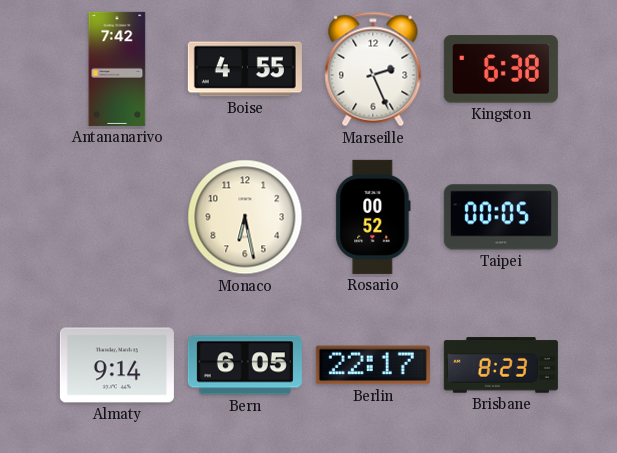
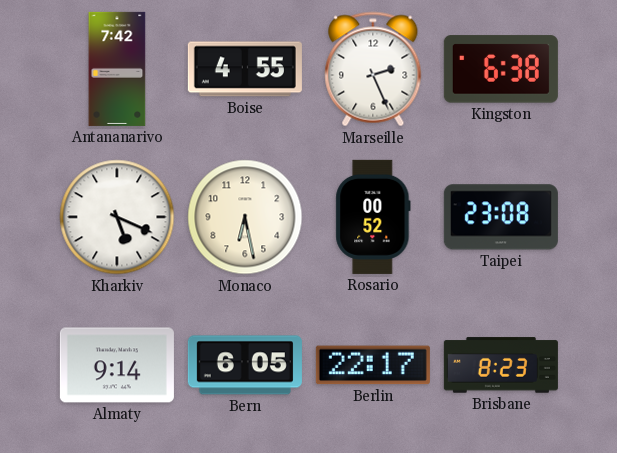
Kharkiv: none -> 5:19
Taipei: 00:05 -> 23:08
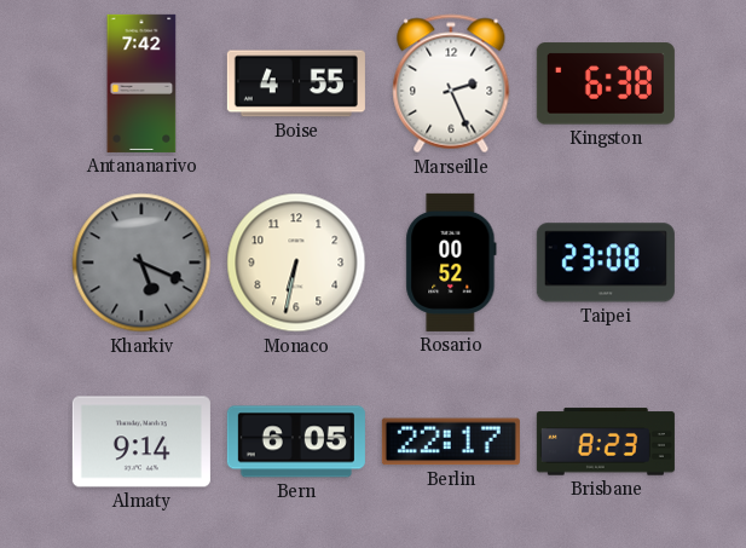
Kharkiv dial: white -> grey
Monaco: 6:28 -> 6:32
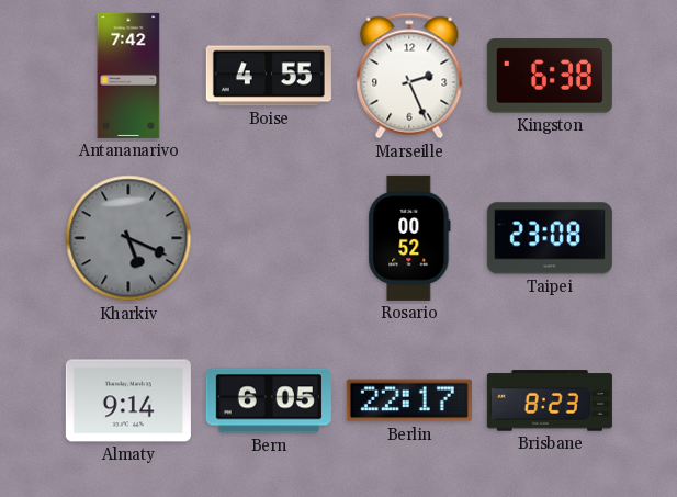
Monaco: 6:32 -> none
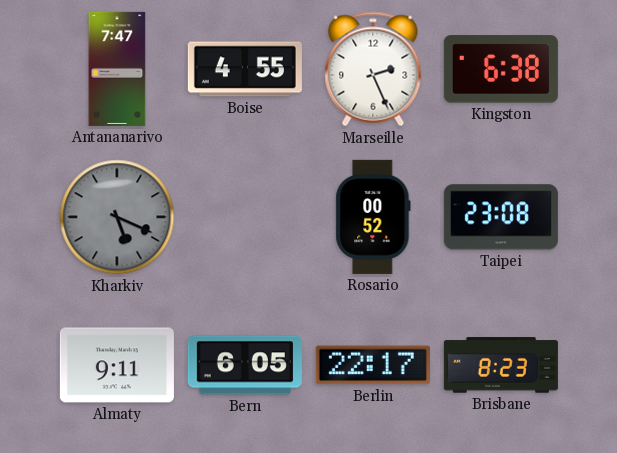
Antananarivo: 7:42 -> 7:47
Almaty: 9:14 -> 9:11
